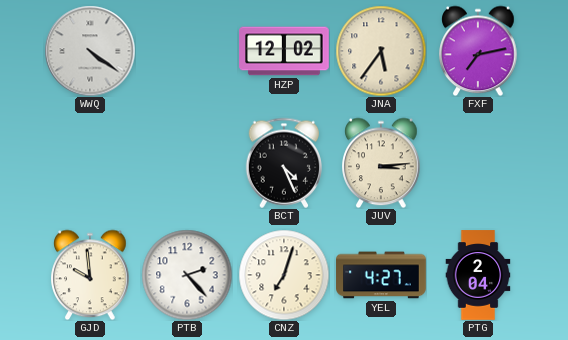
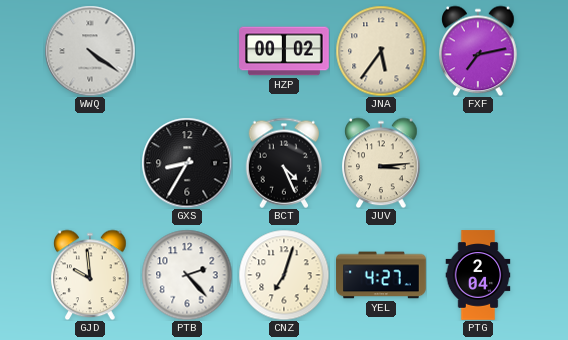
HZP: 12:02 -> 00:02
GXS: none -> 8:35
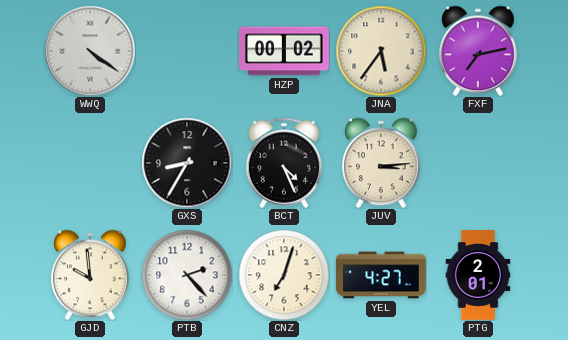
PTG: 2:04 -> 2:01
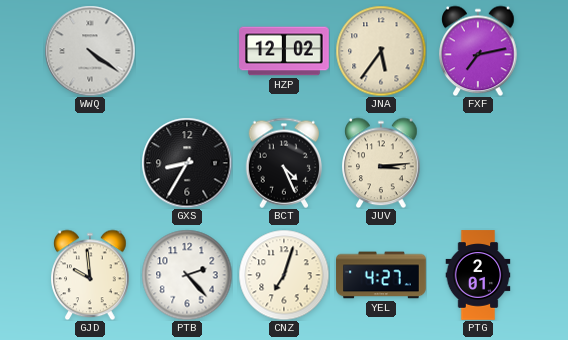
HZP: 00:02 -> 12:02
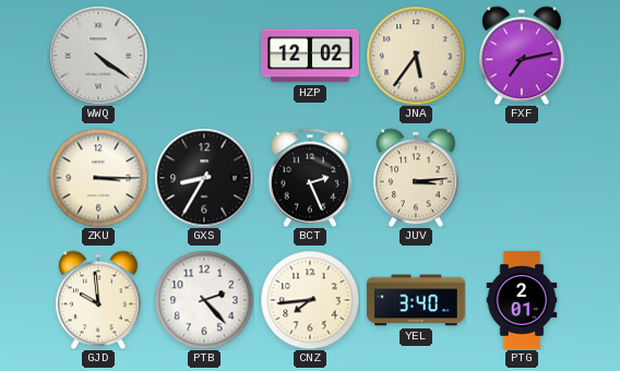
ZKU: none -> 3:15
BCT: 4:26 -> 2:26
CNZ: 7:03 -> 7:44
YEL: 4:27 -> 3:40
